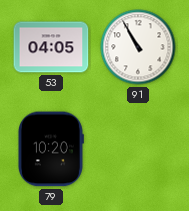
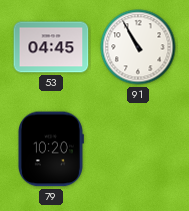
53: 04:05 -> 04:45
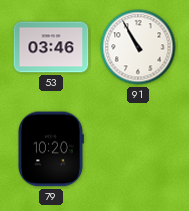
53: 04:45 -> 03:46
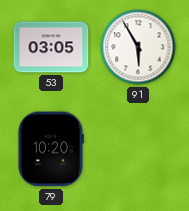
53: 03:46 -> 03:05
91: 10:55 -> 5:55
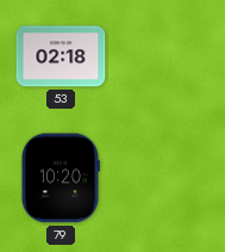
53: 03:05 -> 02:18
91: 5:55 -> none
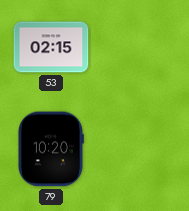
53: 02:18 -> 02:15
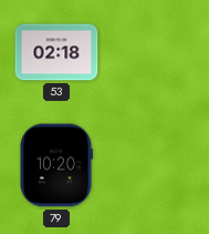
53: 02:15 -> 02:18
